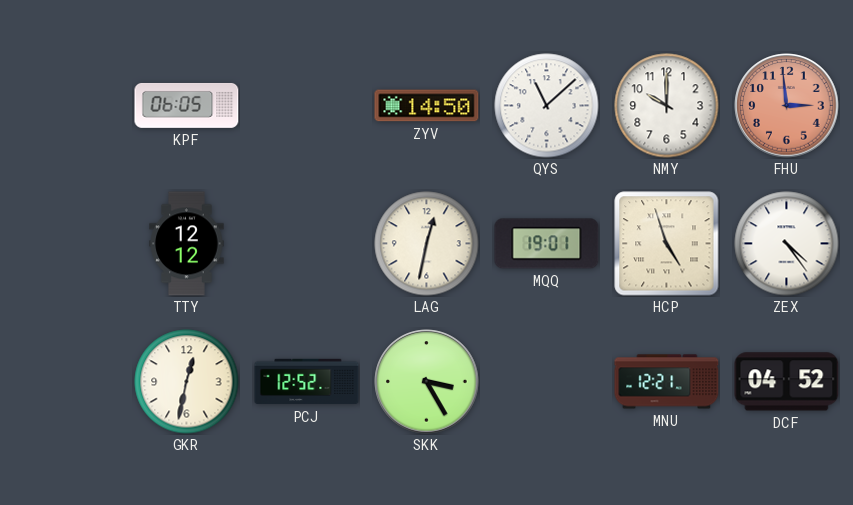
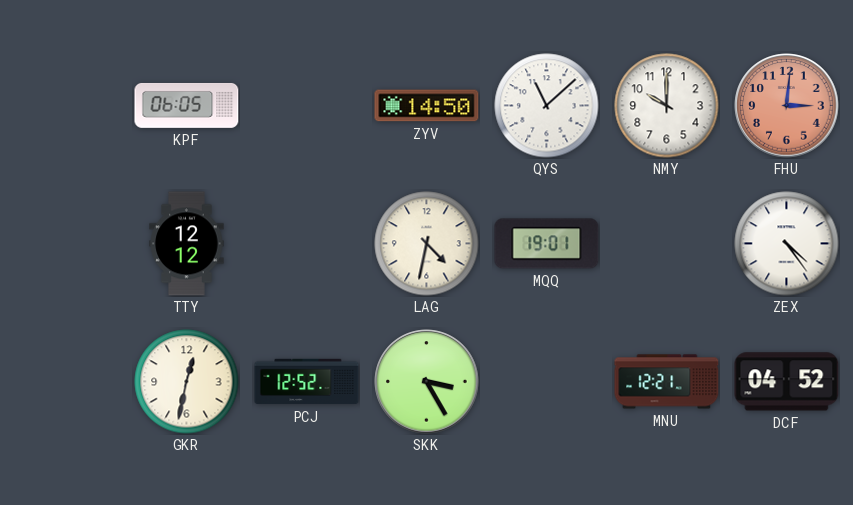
FHU: 2:59 -> 3:01
LAG: 12:32 -> 4:32
HCP: 4:57 -> none
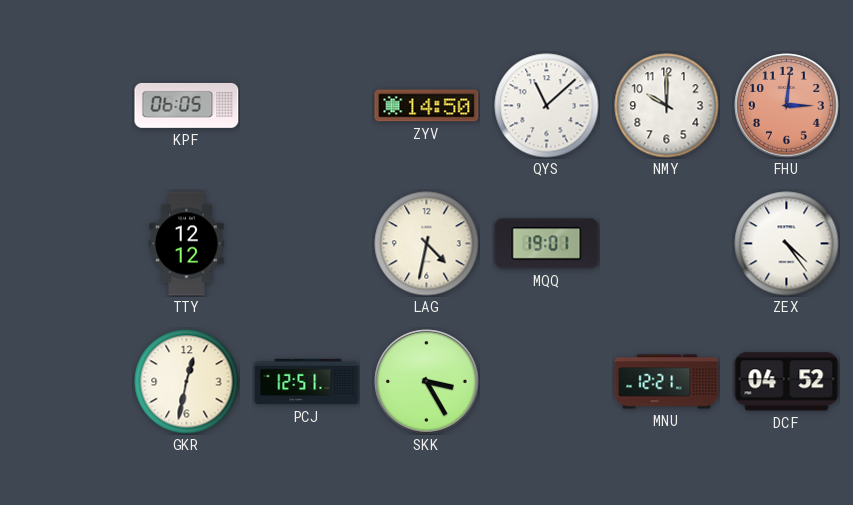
PCJ: 12:52 -> 12:51
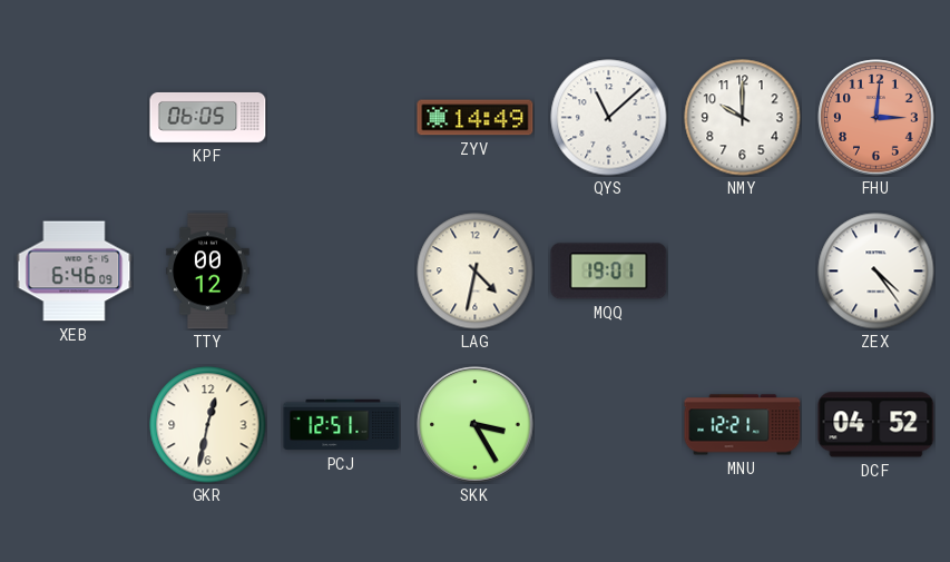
ZYV: 14:50 -> 14:49
XEB: none -> 6:46
TTY: 12:12 -> 00:12
